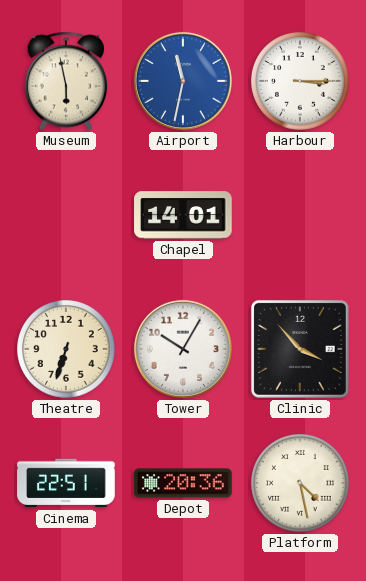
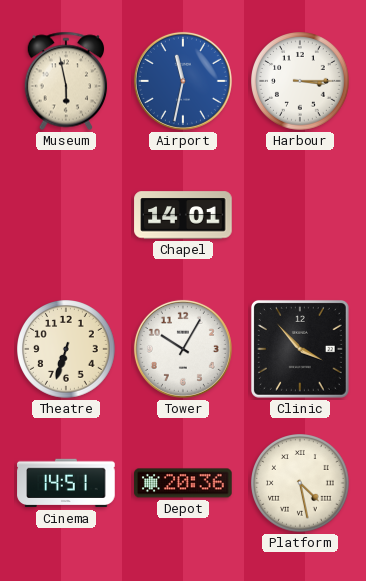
Cinema: 22:51 -> 14:51
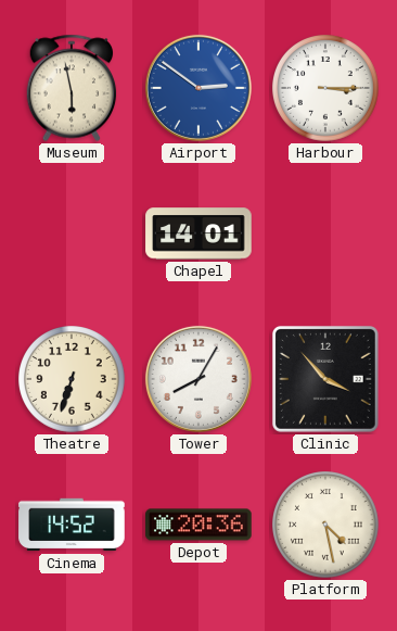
Airport: 11:32 -> 2:51
Tower: 10:05 -> 8:05
Cinema: 14:51 -> 14:52
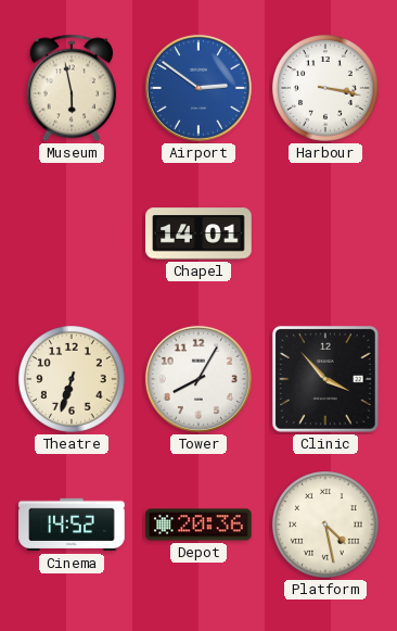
Harbour: 3:15 -> 3:17
